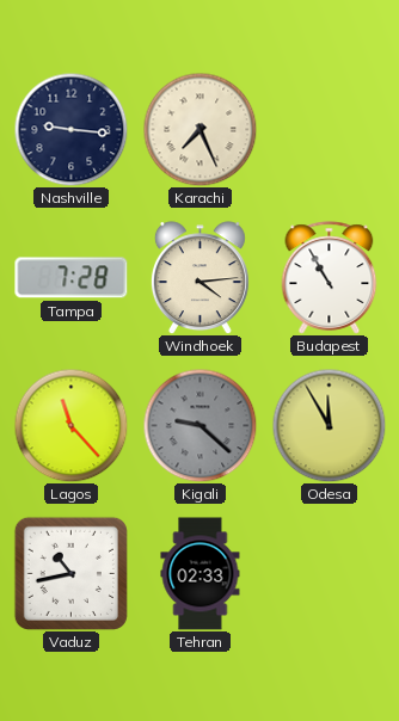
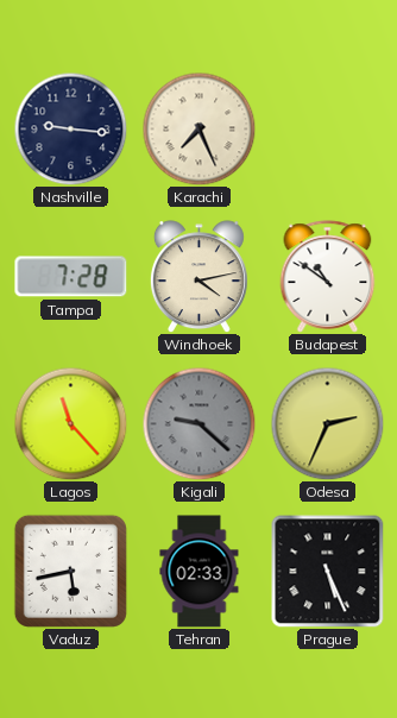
Windhoek: 4:14 -> 4:13
Budapest: 10:55 -> 10:51
Odesa: 11:55 -> 2:34
Vaduz: 10:43 -> 5:43
Prague: none -> 5:26
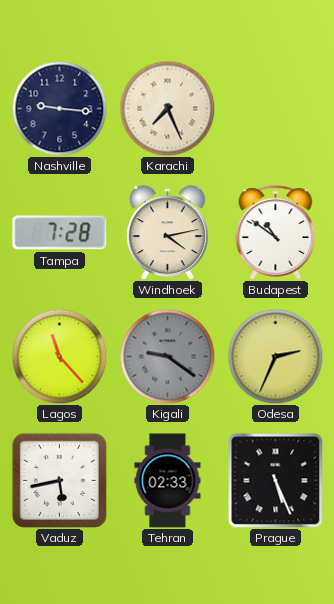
Kigali: 9:22 -> 9:21
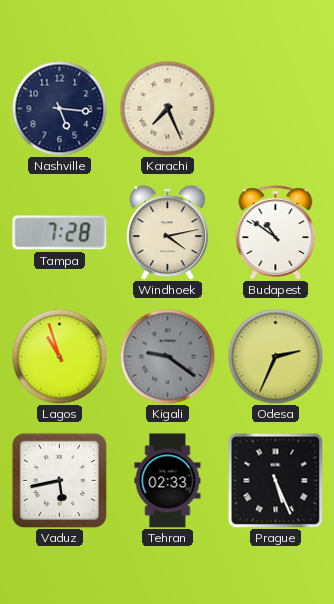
Nashville: 9:16 -> 5:16
Lagos: 11:23 -> 10:57
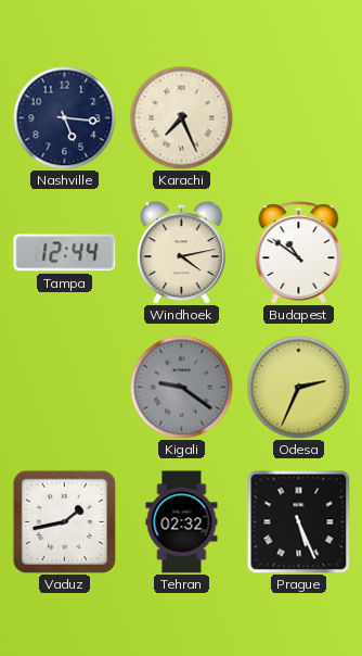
Tampa: 7:28 -> 12:44
Lagos: 10:57 -> none
Vaduz: 5:43 -> 1:43
Tehran: 02:33 -> 02:32
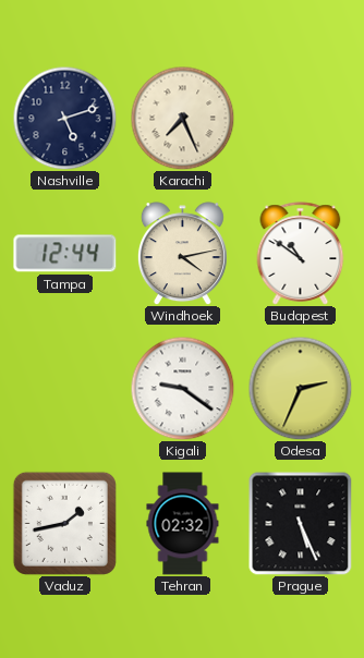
Nashville: 5:16 -> 5:12
Kigali dial: grey -> white
